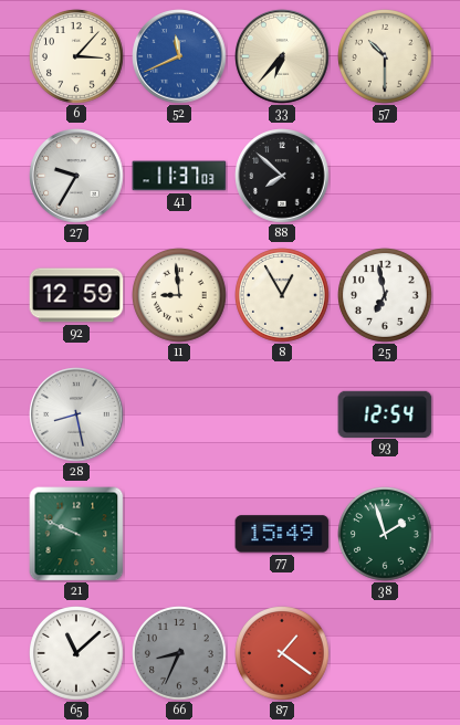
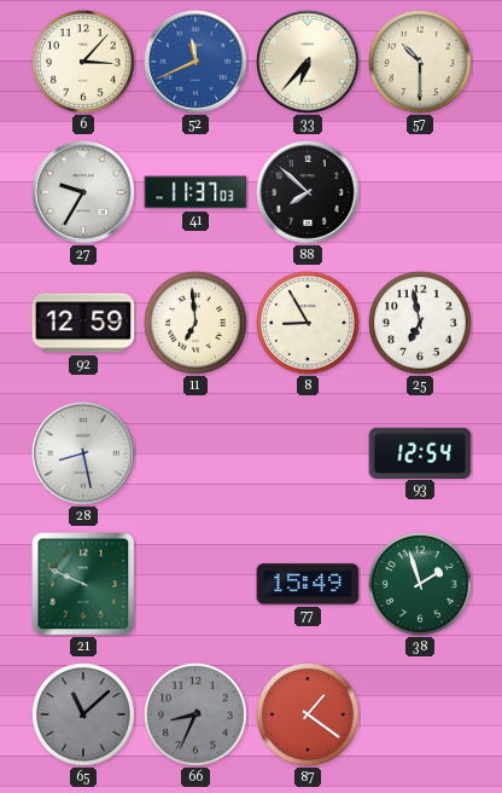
11: 8:59 -> 6:59
8: 12:55 -> 8:55
65 dial: white -> grey
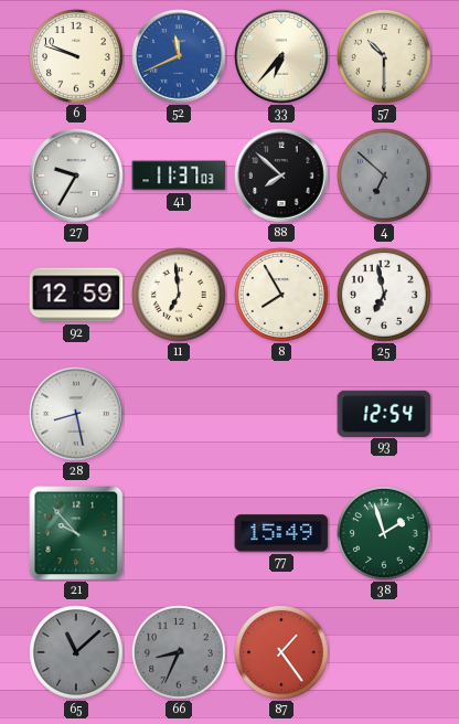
6: 3:07 -> 9:48
4: none -> 6:52
8: 8:55 -> 7:55
21: 9:49 -> 9:53
87: 1:21 -> 1:24
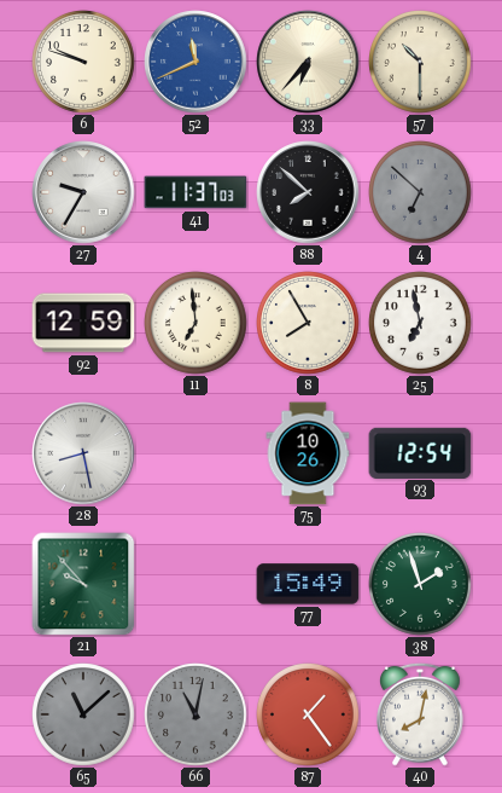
75: none -> 10:26
66: 8:34 -> 11:02
40: none -> 8:02
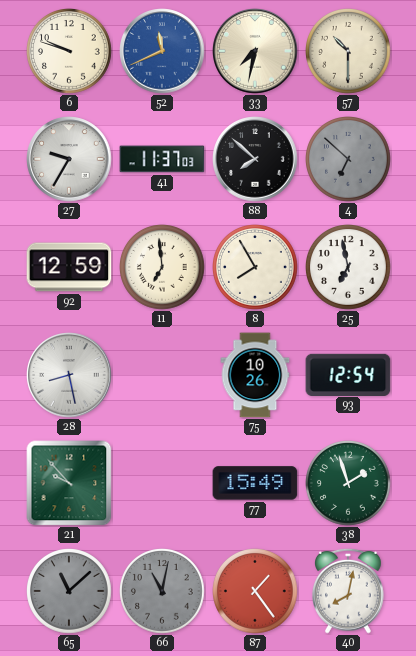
33: 6:37 -> 7:32
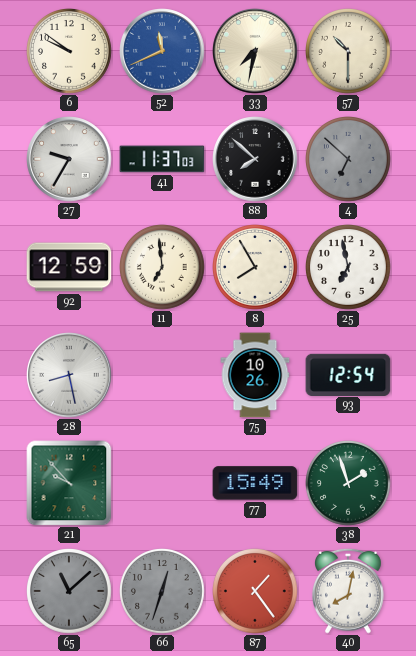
6: 9:48 -> 9:51
66: 11:02 -> 12:33
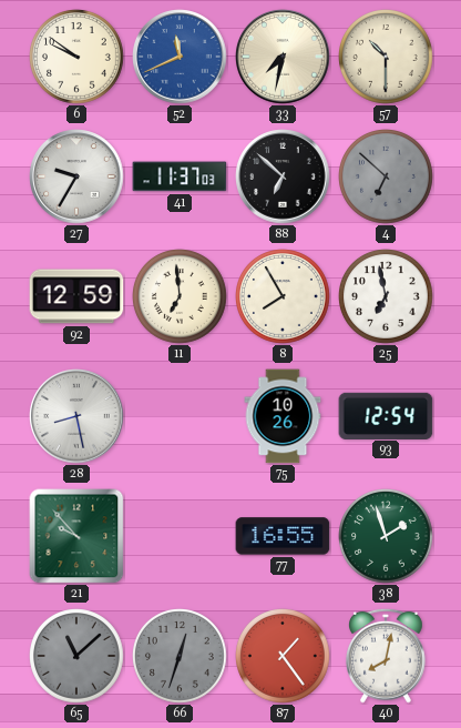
88: 7:52 -> 6:52
77: 15:49 -> 16:55
